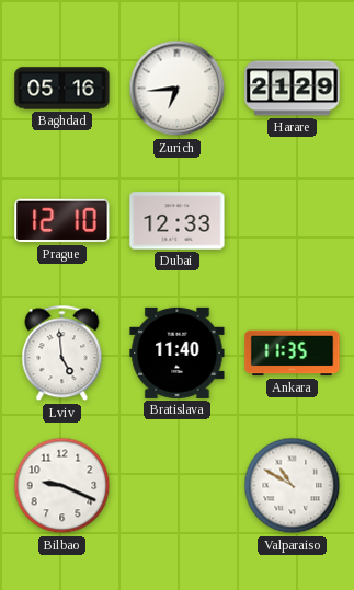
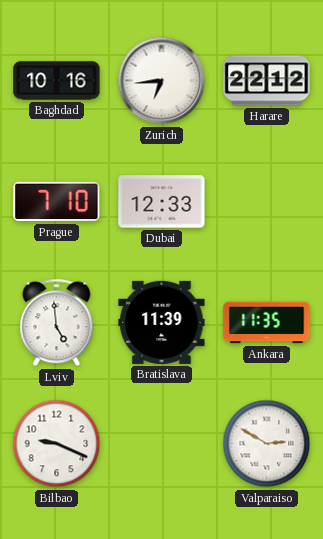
Baghdad: 05:16 -> 10:16
Harare: 21:29 -> 22:12
Prague: 12:10 -> 7:10
Bratislava: 11:40 -> 11:39
Valparaiso: 10:50 -> 2:50
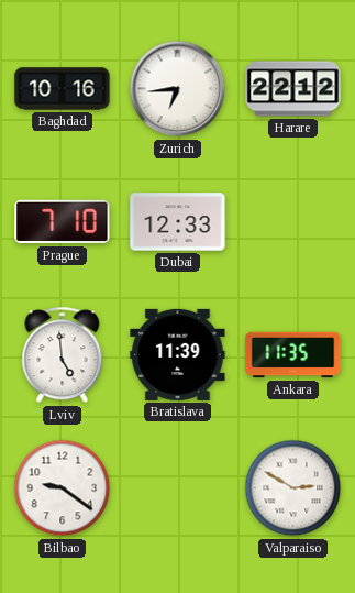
Bilbao: 9:19 -> 9:21
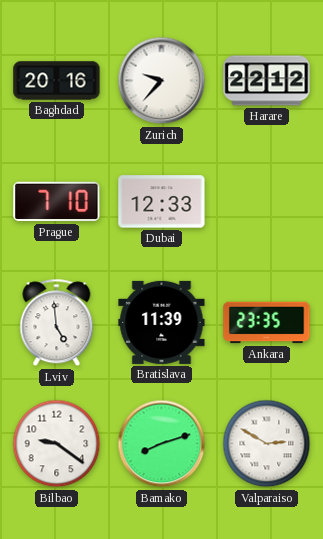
Baghdad: 10:16 -> 20:16
Zurich: 6:44 -> 9:37
Ankara: 11:35 -> 23:35
Bamako: none -> 8:12
